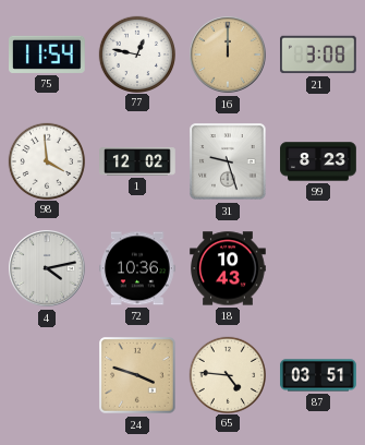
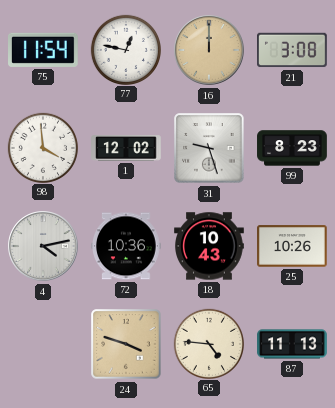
25: none -> 10:26
87: 03:51 -> 11:13
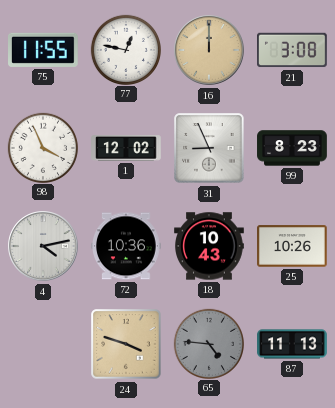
75: 11:54 -> 11:55
98: 3:59 -> 3:56
31: 9:27 -> 8:56
65 dial: cream -> grey
